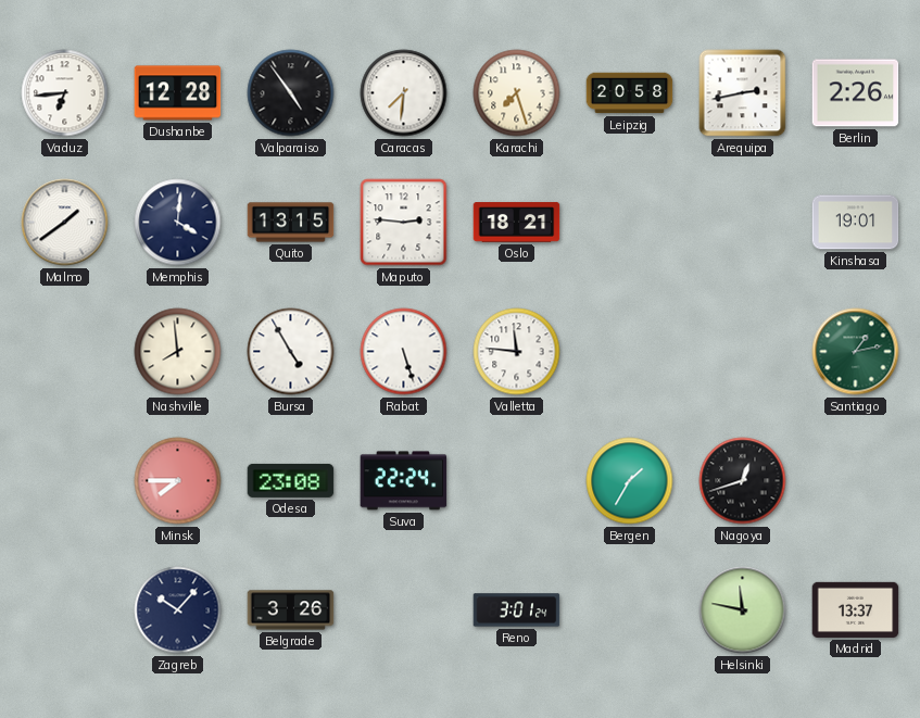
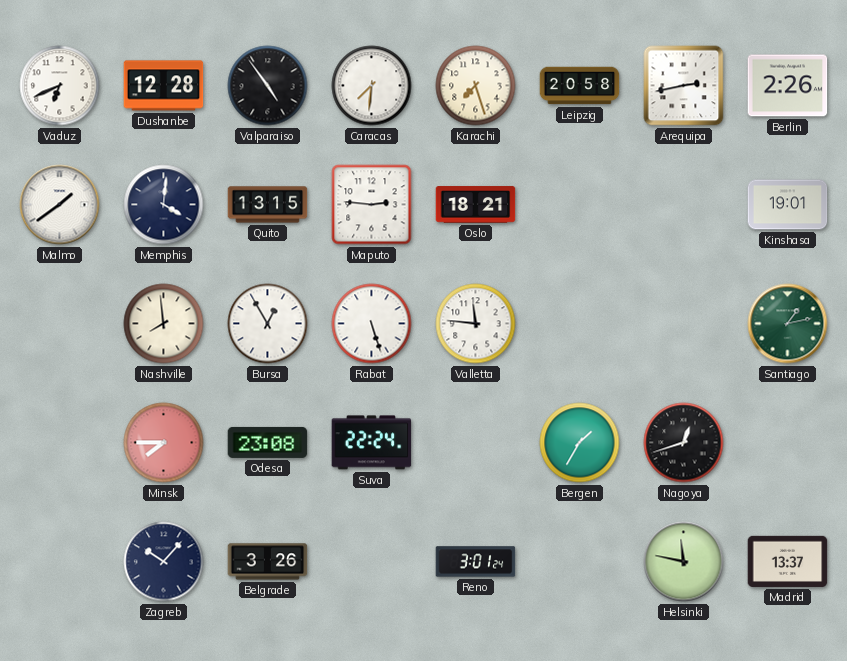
Vaduz: 6:44 -> 6:41
Bursa: 4:55 -> 12:55
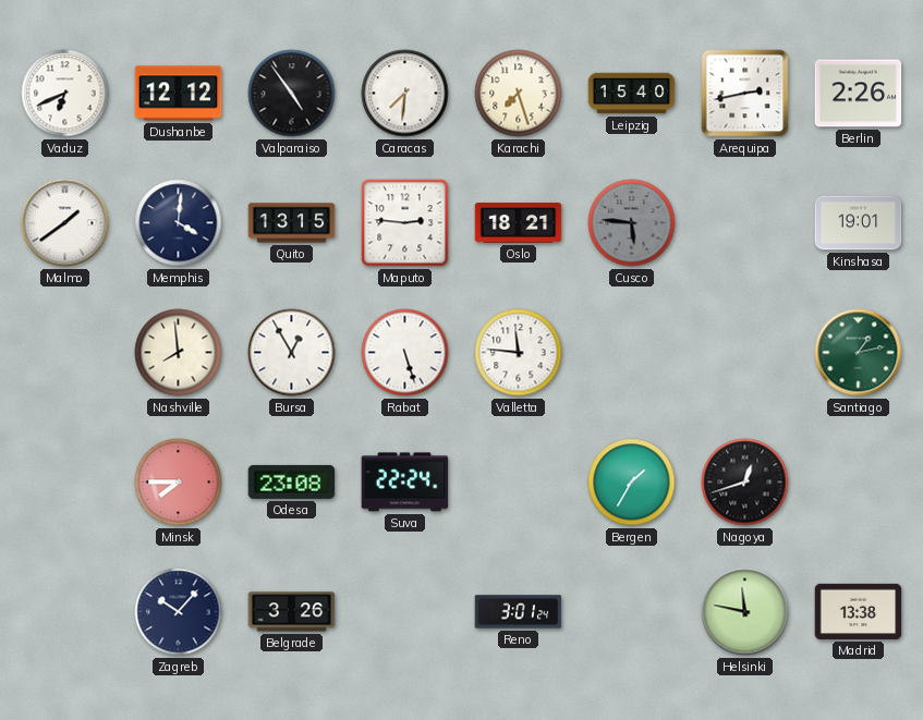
Dushanbe: 12:28 -> 12:12
Leipzig: 20:58 -> 15:40
Cusco: none -> 5:46
Madrid: 13:37 -> 13:38
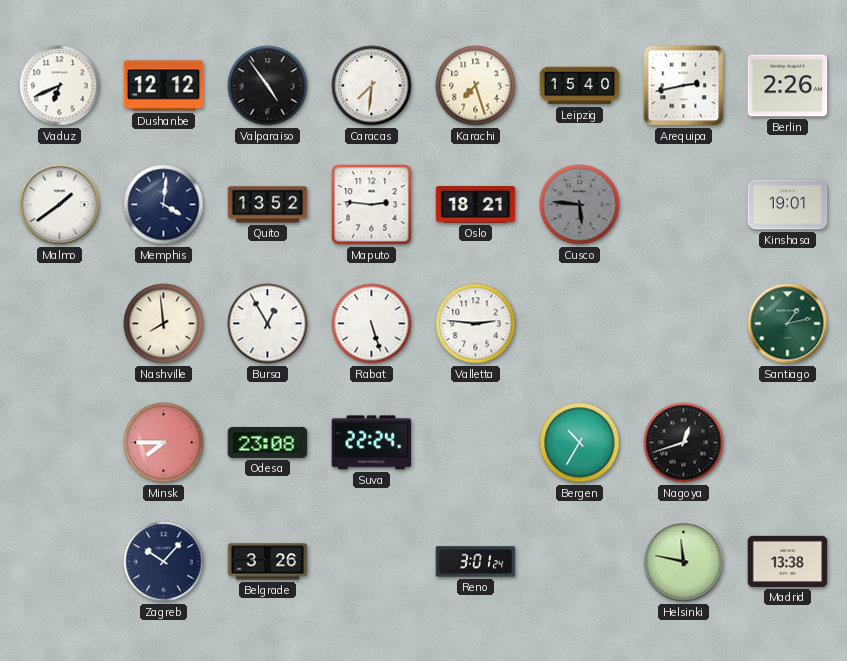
Quito: 13:15 -> 13:52
Valletta: 11:46 -> 2:46
Bergen: 1:35 -> 10:35
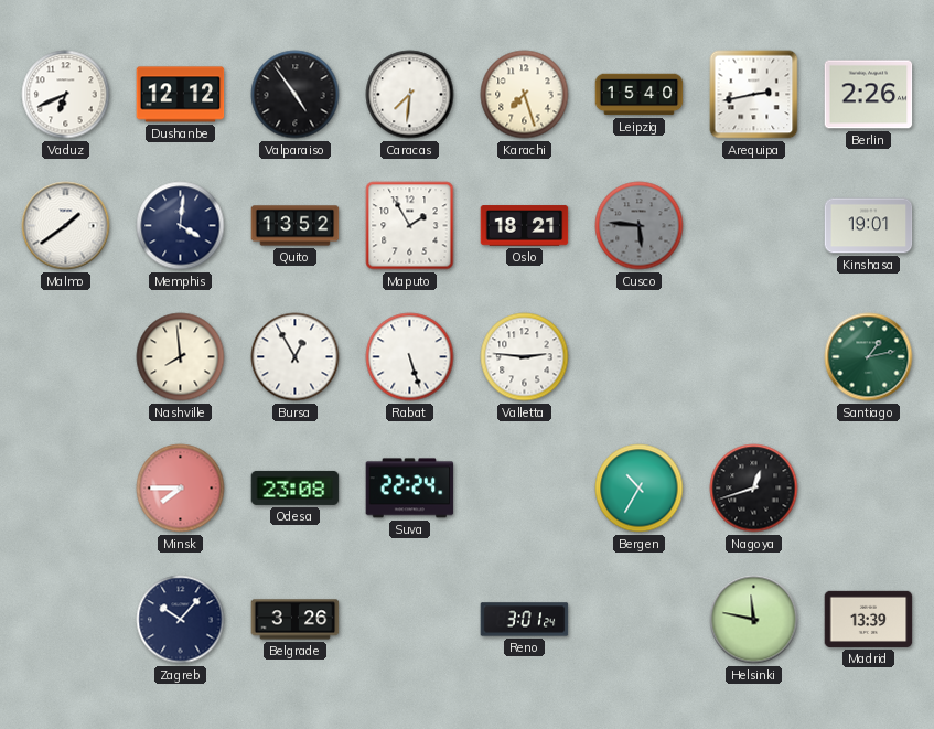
Maputo: 2:46 -> 1:55
Madrid: 13:38 -> 13:39
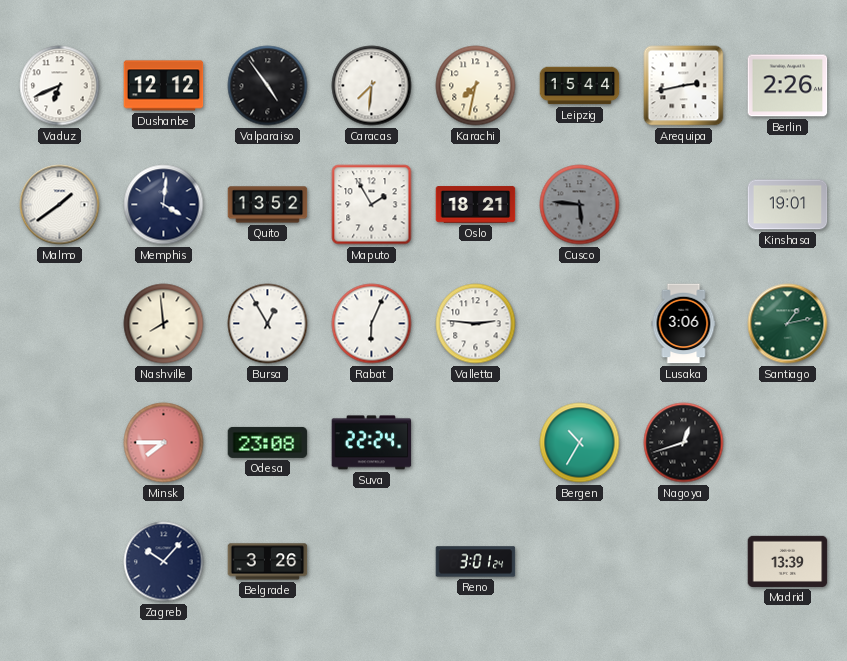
Karachi: 7:27 -> 7:32
Leipzig: 15:40 -> 15:44
Rabat: 5:27 -> 6:04
Lusaka: none -> 3:06
Helsinki: 11:47 -> none
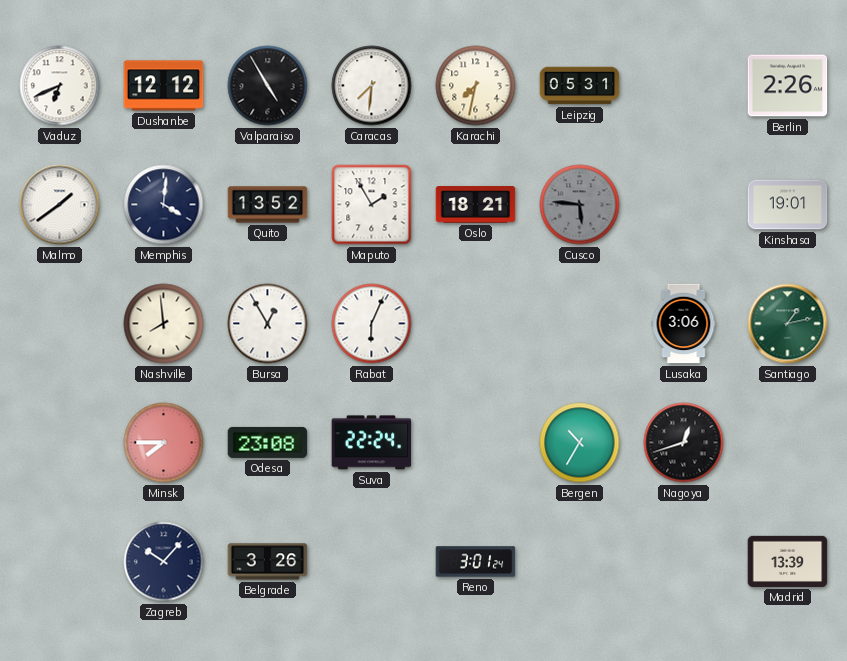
Valparaiso: 4:54 -> 4:55
Leipzig: 15:44 -> 05:31
Arequipa: 2:43 -> none
Valletta: 2:46 -> none
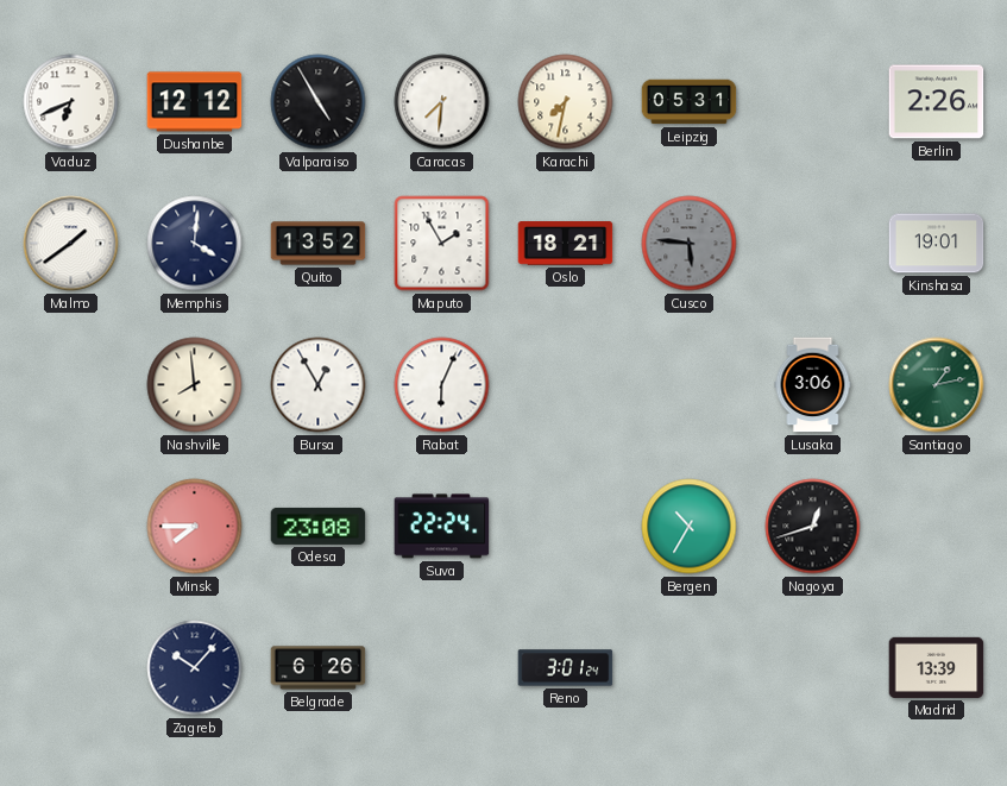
Belgrade: 3:26 -> 6:26
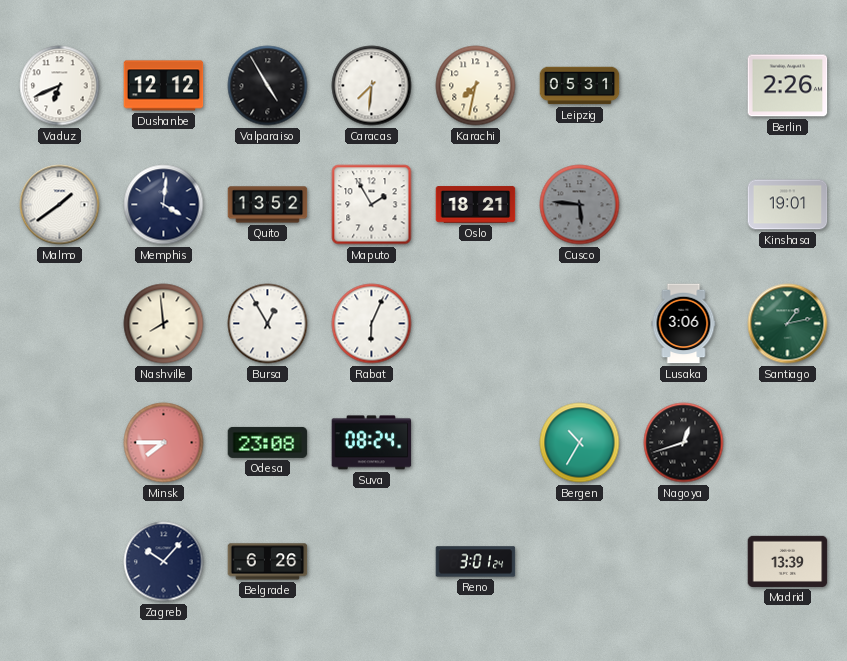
Suva: 22:24 -> 08:24
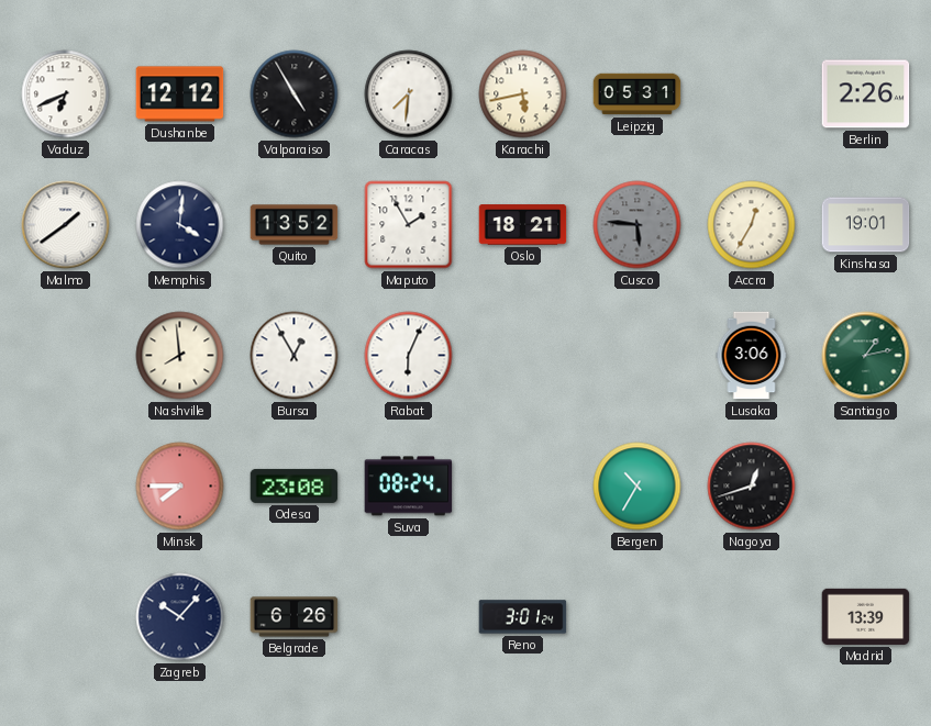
Karachi: 7:32 -> 5:43
Accra: none -> 12:35
